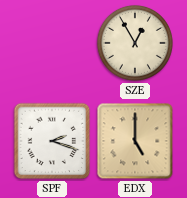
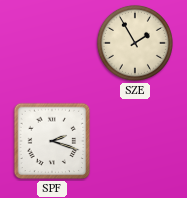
SZE: 12:55 -> 1:55
EDX: 5:00 -> none
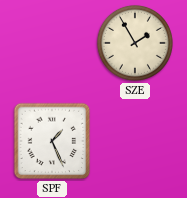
SPF: 2:18 -> 1:26
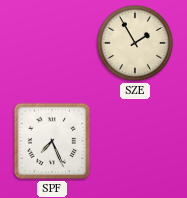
SPF: 1:26 -> 7:26
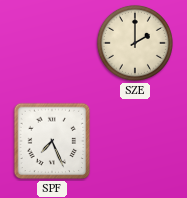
SZE: 1:55 -> 2:00
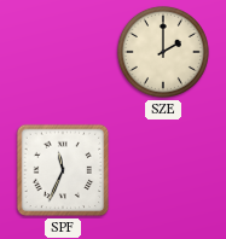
SPF: 7:26 -> 11:34
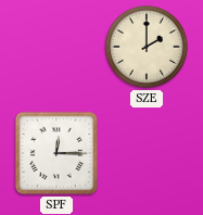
SPF: 11:34 -> 12:15
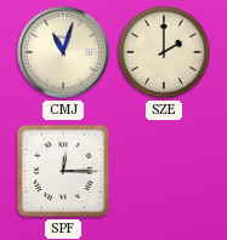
CMJ: none -> 11:03
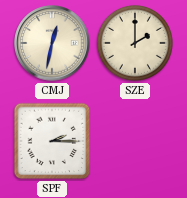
CMJ: 11:03 -> 12:32
SPF: 12:15 -> 2:15
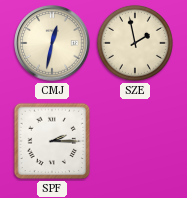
SZE: 2:00 -> 1:58
